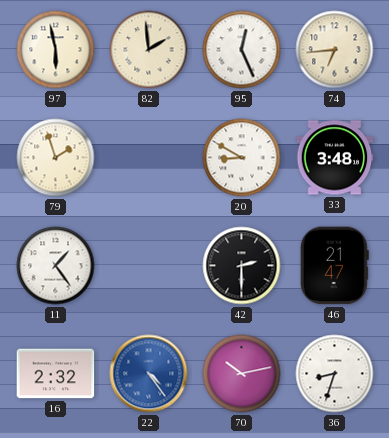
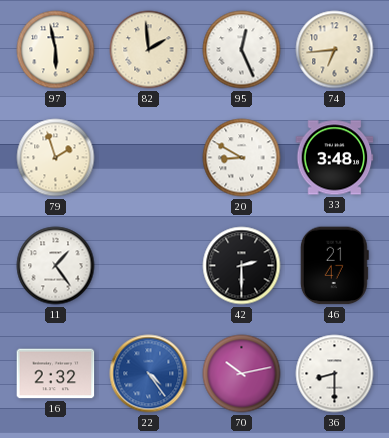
36: 8:33 -> 8:30
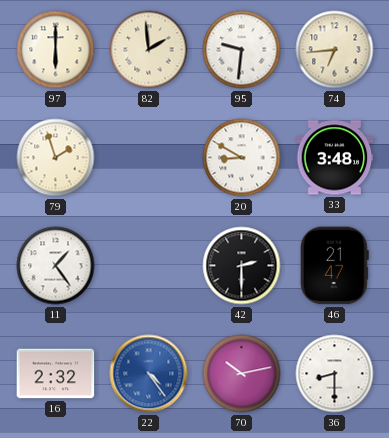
97: 5:58 -> 6:00
95: 12:26 -> 9:31
